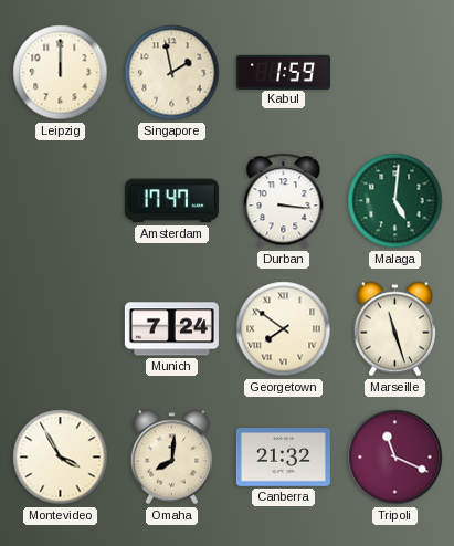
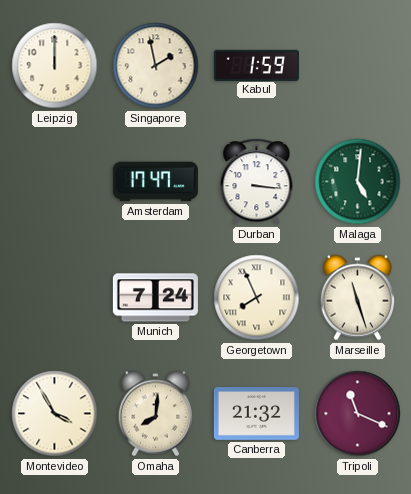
Georgetown: 7:51 -> 7:56
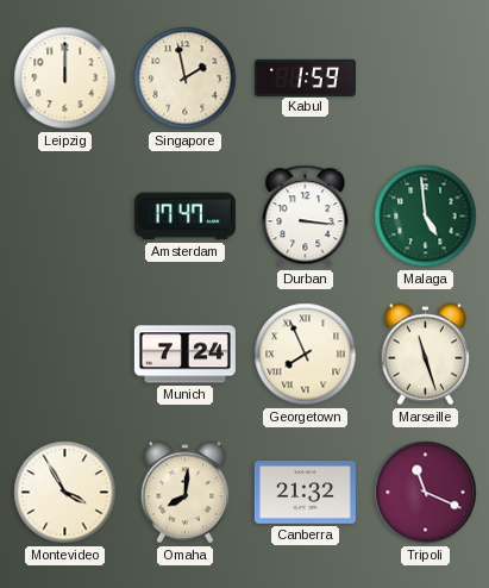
Malaga: 5:01 -> 4:59
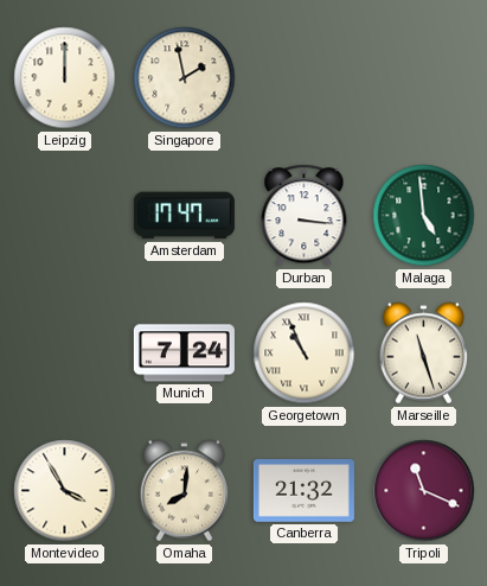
Kabul: 1:59 -> none
Georgetown: 7:56 -> 10:56
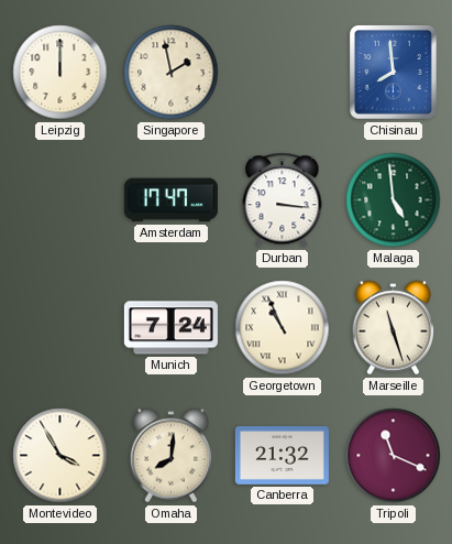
Chisinau: none -> 7:59
